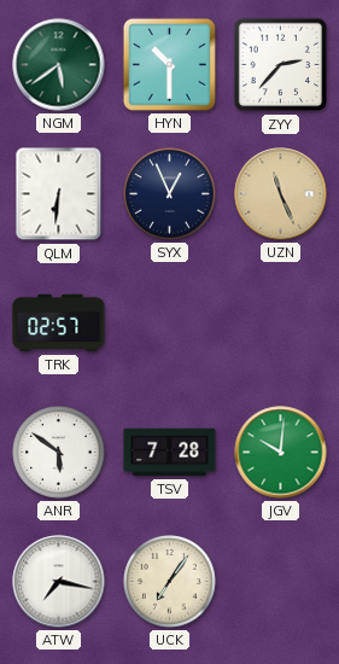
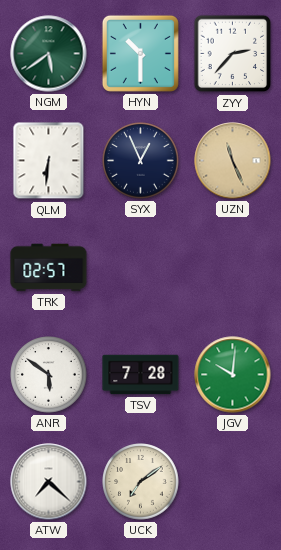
ATW: 7:17 -> 7:22
UCK: 7:06 -> 7:09
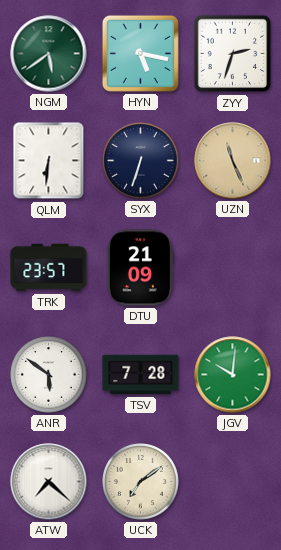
HYN: 10:30 -> 5:17
ZYY: 2:37 -> 2:33
SYX: 12:56 -> 6:33
TRK: 02:57 -> 23:57
DTU: none -> 21:09
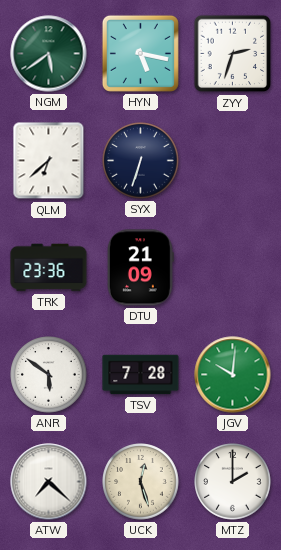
QLM: 6:31 -> 6:38
UZN: 11:26 -> none
TRK: 23:57 -> 23:36
UCK: 7:09 -> 12:27
MTZ: none -> 2:00
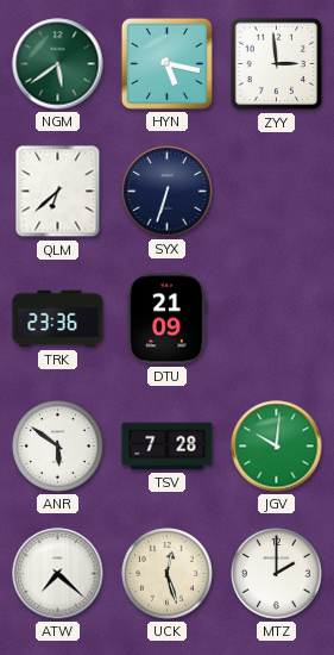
ZYY: 2:33 -> 2:59
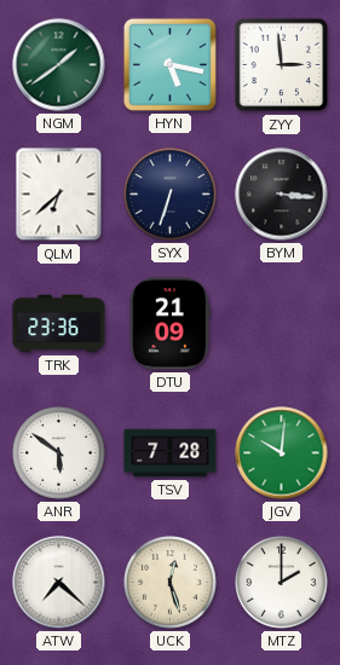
NGM: 5:39 -> 1:39
BYM: none -> 3:16
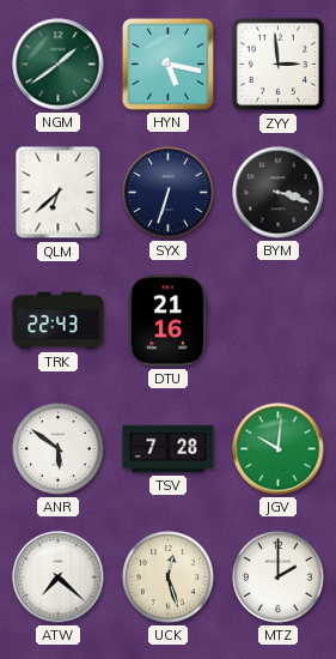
BYM: 3:16 -> 3:18
TRK: 23:36 -> 22:43
DTU: 21:09 -> 21:16
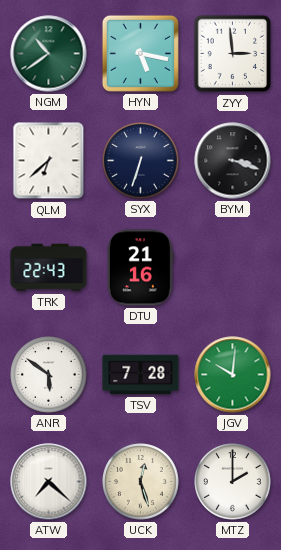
NGM: 1:39 -> 10:39
